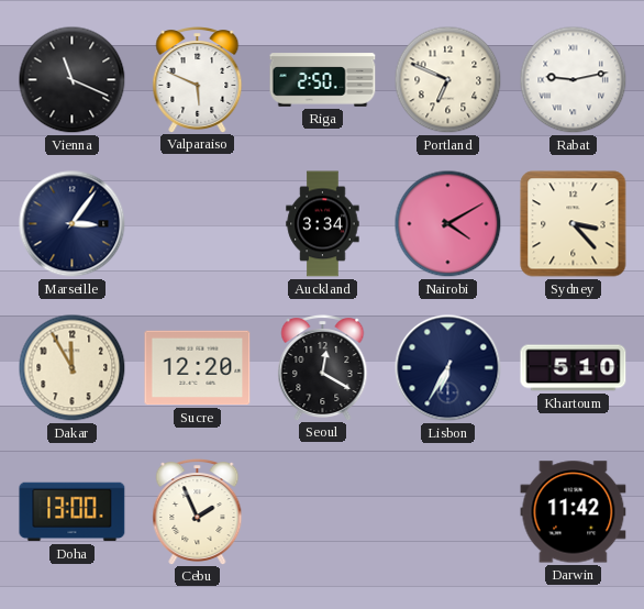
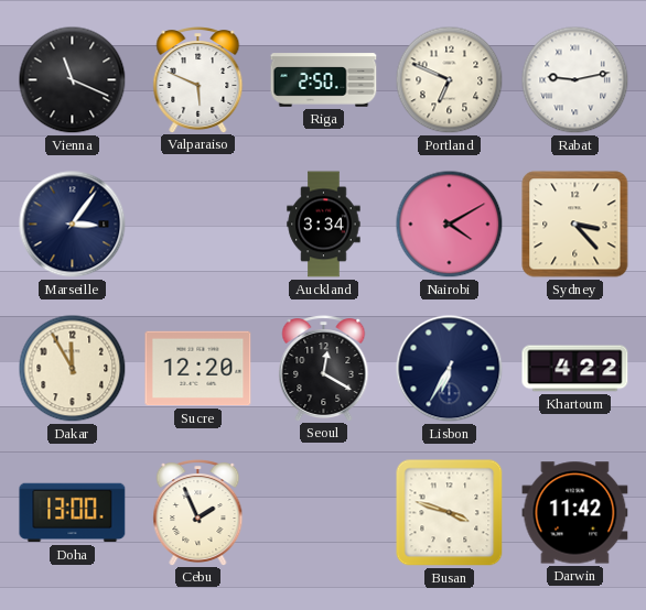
Khartoum: 5:10 -> 4:22
Busan: none -> 3:48
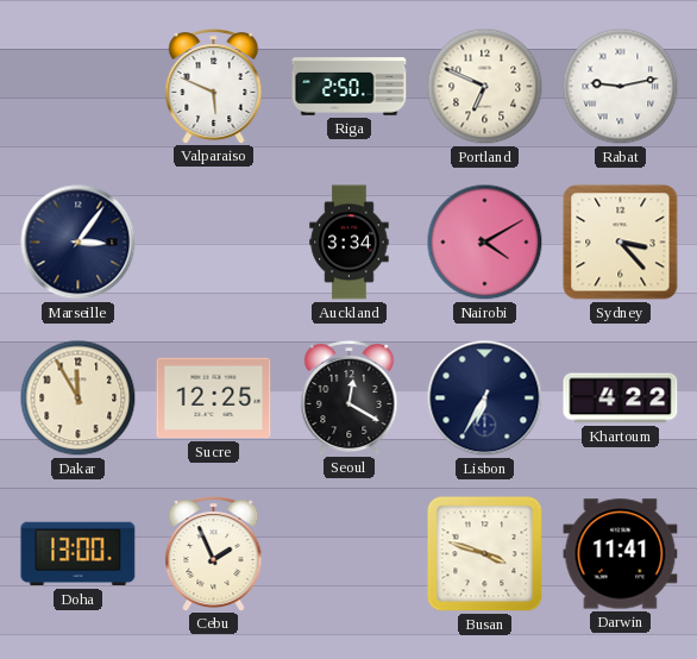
Vienna: 11:19 -> none
Sucre: 12:20 -> 12:25
Darwin: 11:42 -> 11:41
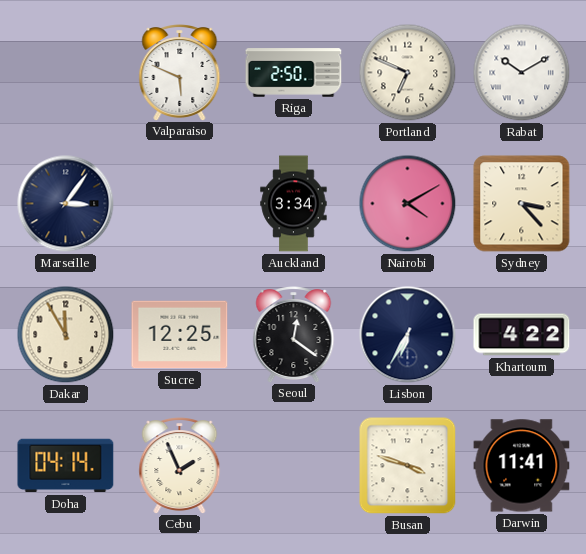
Rabat: 9:13 -> 10:10
Seoul: 12:20 -> 12:21
Doha: 13:00 -> 04:14
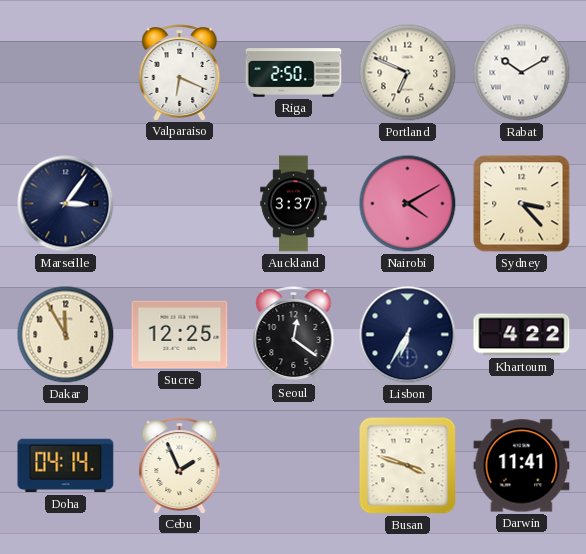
Valparaiso: 5:49 -> 6:19
Auckland: 3:34 -> 3:37
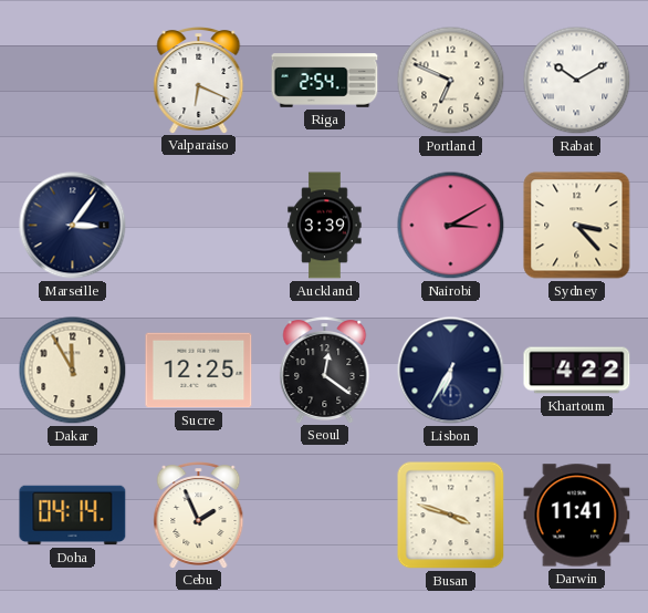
Riga: 2:50 -> 2:54
Auckland: 3:37 -> 3:39
Nairobi: 4:10 -> 3:10
